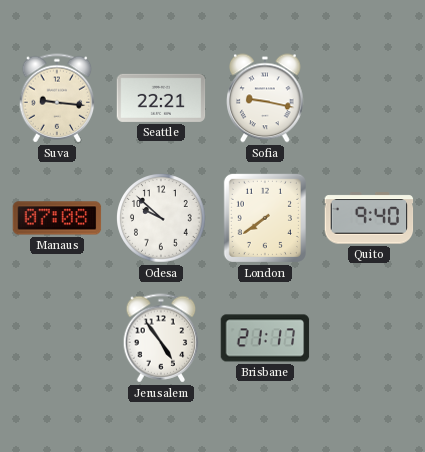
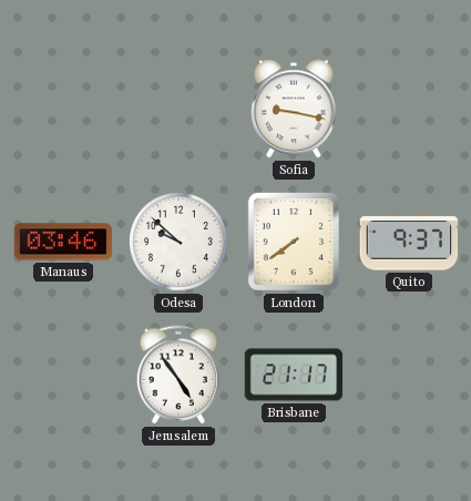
Suva: 9:16 -> none
Seattle: 22:21 -> none
Manaus: 07:08 -> 03:46
Quito: 9:40 -> 9:37
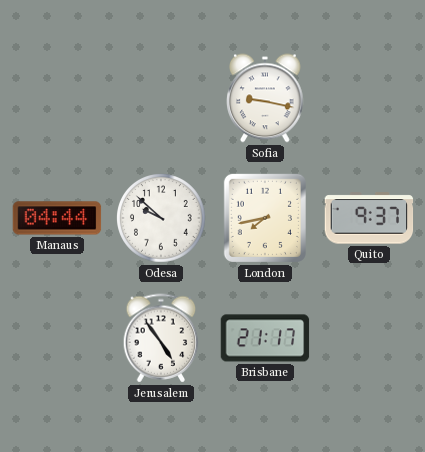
Manaus: 03:46 -> 04:44
London: 7:39 -> 7:43
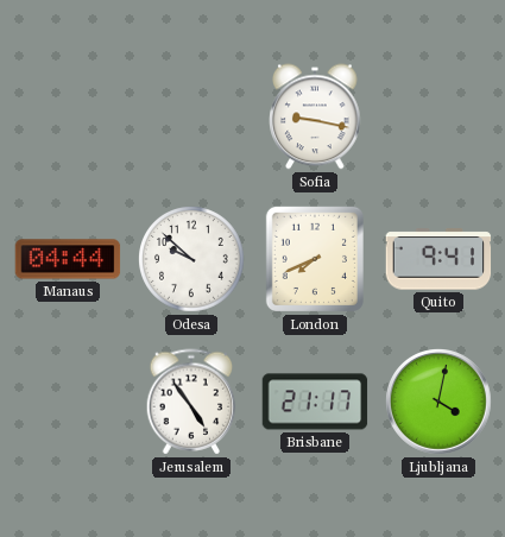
London: 7:43 -> 7:41
Quito: 9:37 -> 9:41
Ljubljana: none -> 4:02
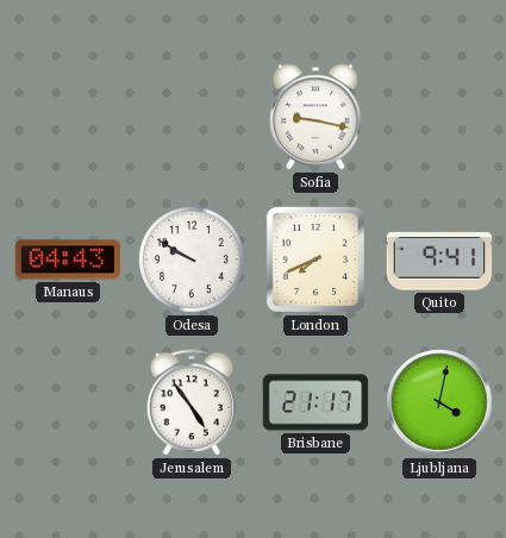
Manaus: 04:44 -> 04:43
Odesa: 9:52 -> 9:50
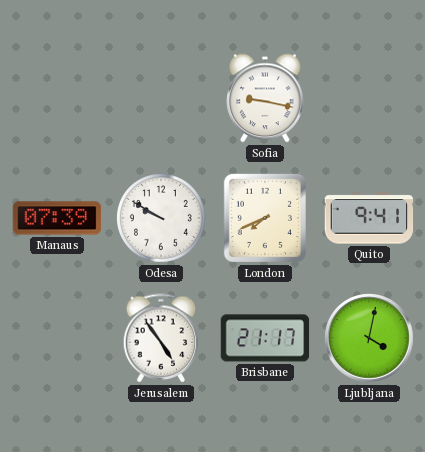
Manaus: 04:43 -> 07:39
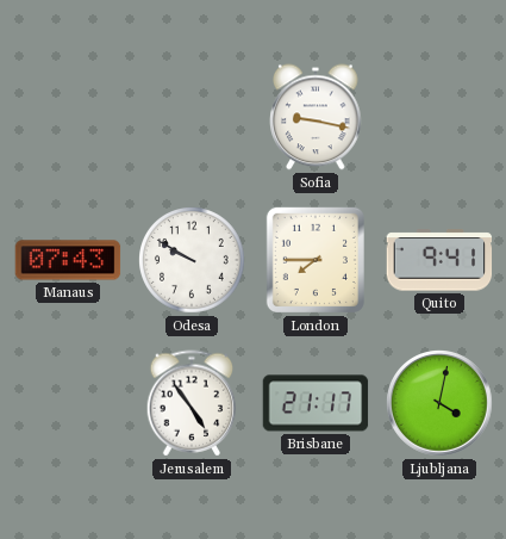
Manaus: 07:39 -> 07:43
London: 7:41 -> 7:45
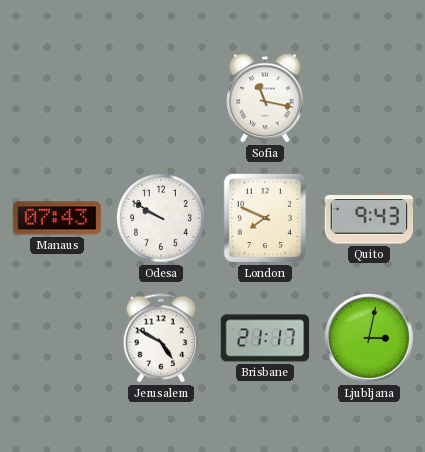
Sofia: 9:17 -> 11:17
London: 7:45 -> 7:49
Quito: 9:41 -> 9:43
Jerusalem: 4:54 -> 4:50
Ljubljana: 4:02 -> 3:02
